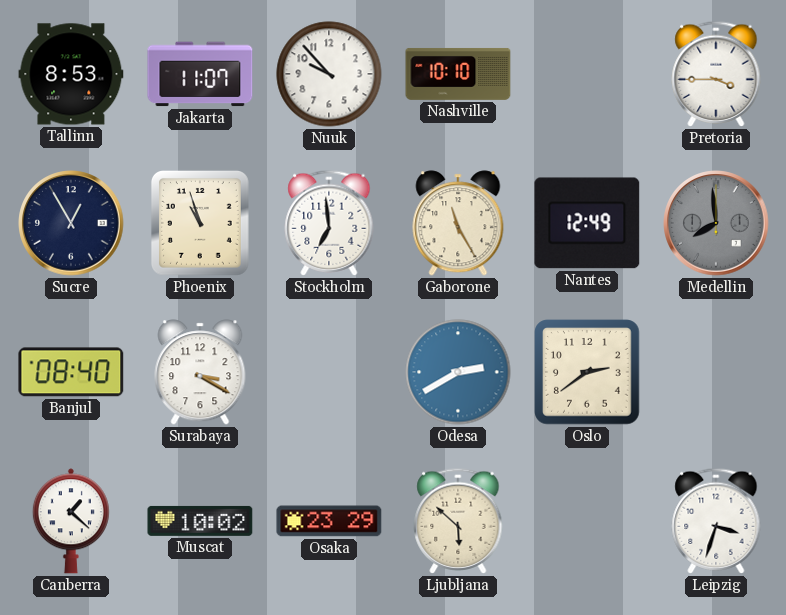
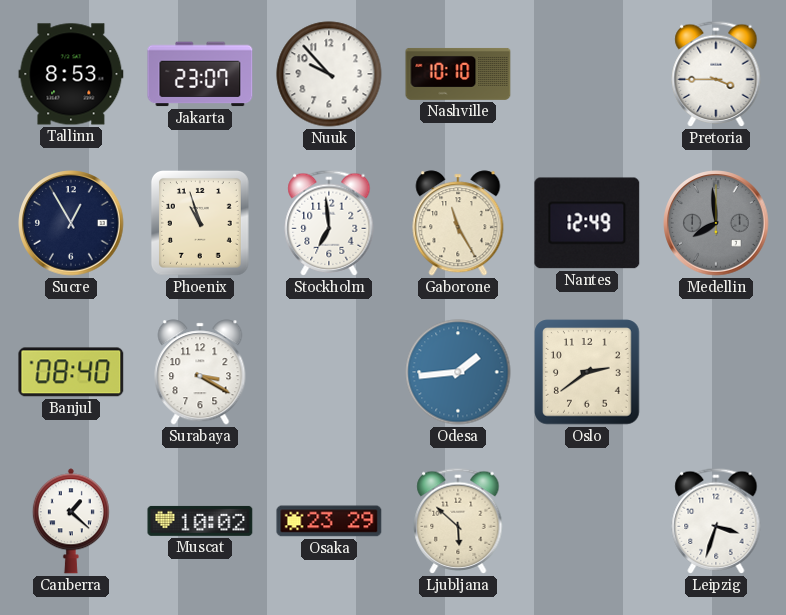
Jakarta: 11:07 -> 23:07
Odesa: 2:40 -> 1:44
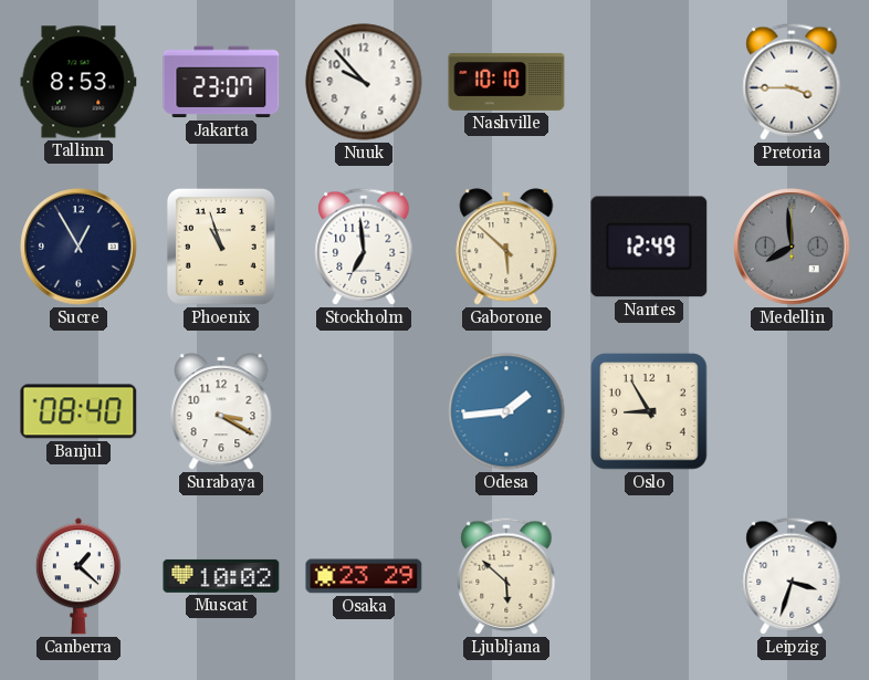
Gaborone: 11:25 -> 5:52
Oslo: 2:39 -> 8:55
